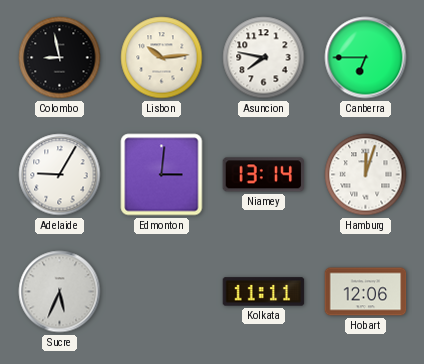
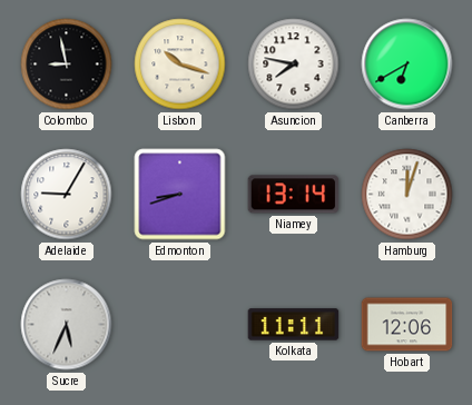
Lisbon: 10:14 -> 10:18
Canberra: 6:45 -> 6:40
Edmonton: 3:01 -> 8:42
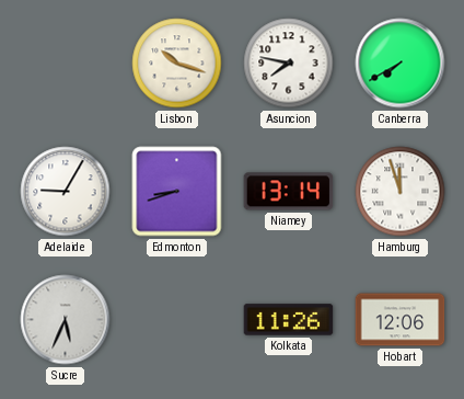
Colombo: 8:58 -> none
Canberra: 6:40 -> 7:40
Hamburg: 12:03 -> 11:57
Kolkata: 11:11 -> 11:26
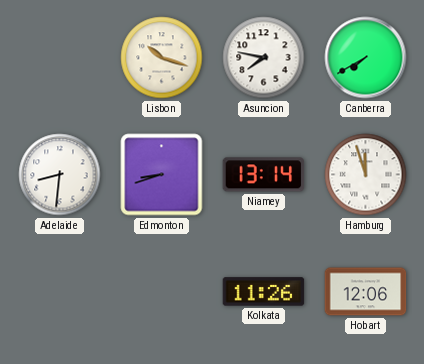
Adelaide: 9:05 -> 8:31
Sucre: 5:34 -> none
